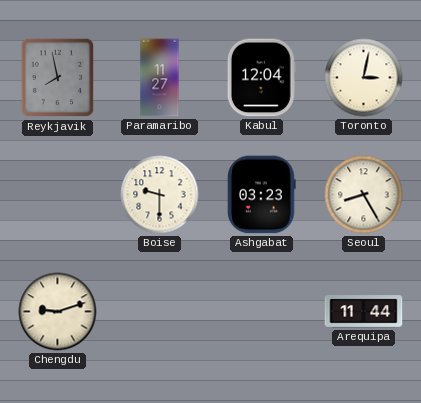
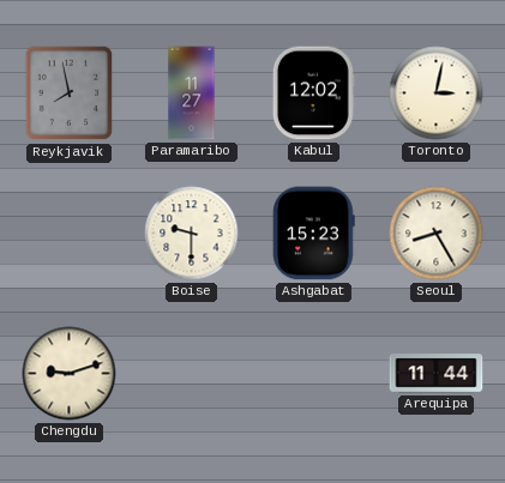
Kabul: 12:04 -> 12:02
Ashgabat: 03:23 -> 15:23
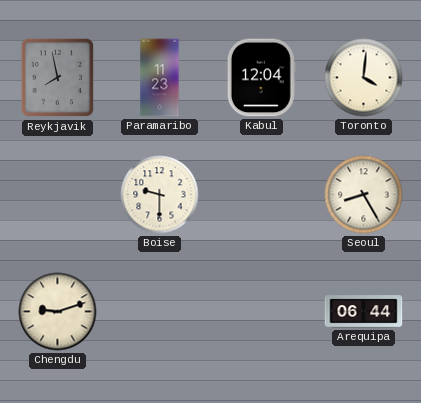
Paramaribo: 11:27 -> 11:23
Kabul: 12:02 -> 12:04
Toronto: 3:02 -> 4:01
Ashgabat: 15:23 -> none
Arequipa: 11:44 -> 06:44
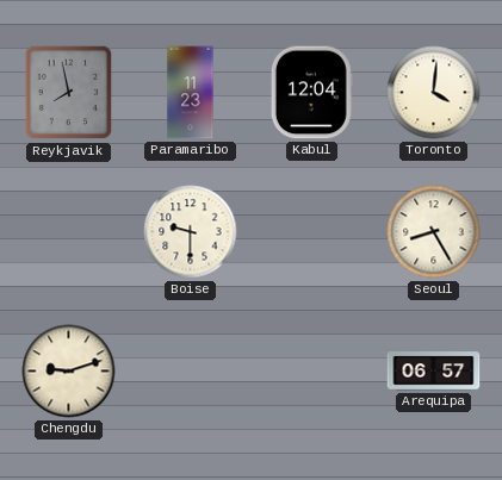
Arequipa: 06:44 -> 06:57
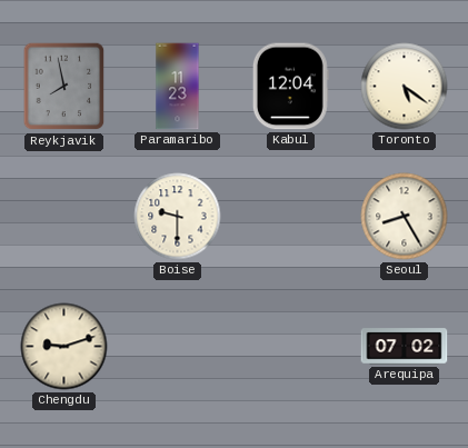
Toronto: 4:01 -> 5:21
Arequipa: 06:57 -> 07:02
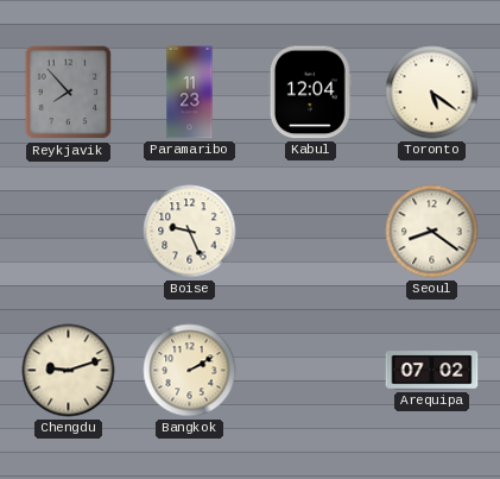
Reykjavik: 7:58 -> 7:53
Boise: 9:30 -> 9:26
Seoul: 8:25 -> 8:21
Bangkok: none -> 2:10
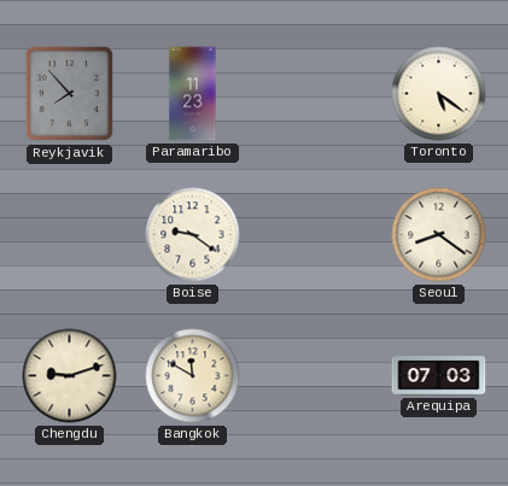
Kabul: 12:04 -> none
Boise: 9:26 -> 9:21
Bangkok: 2:10 -> 11:50
Arequipa: 07:02 -> 07:03
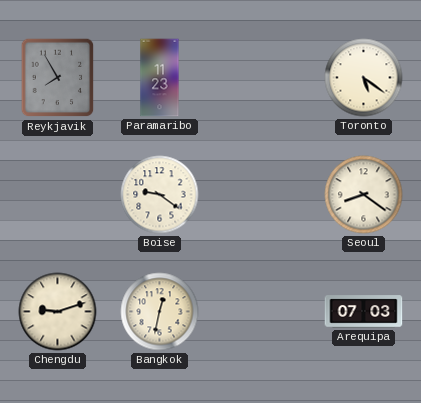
Reykjavik: 7:53 -> 7:55
Bangkok: 11:50 -> 12:32
